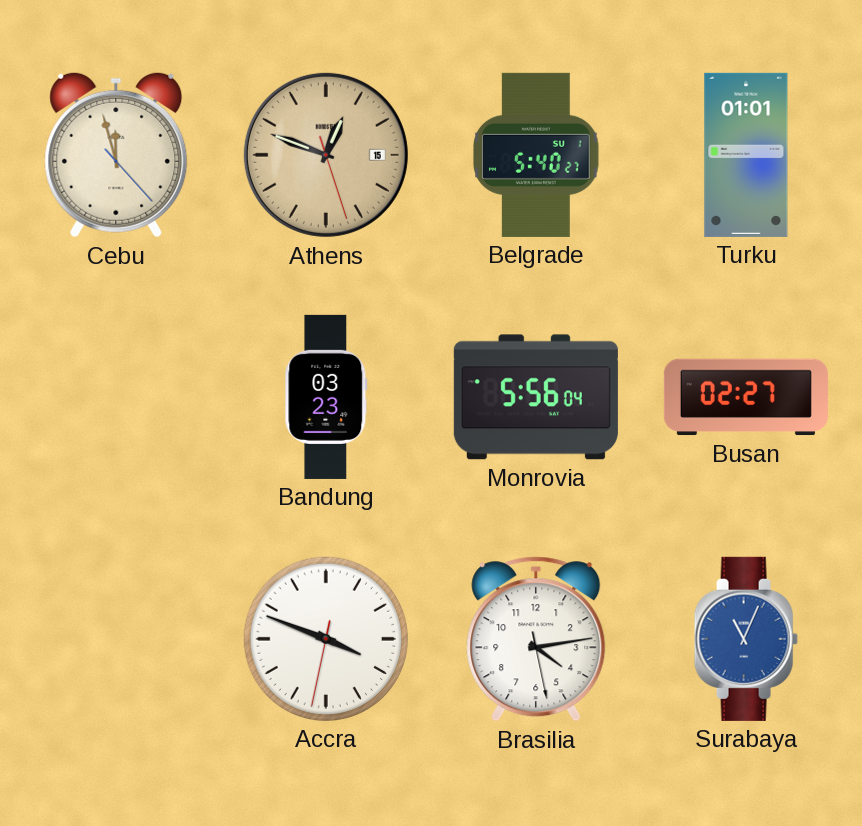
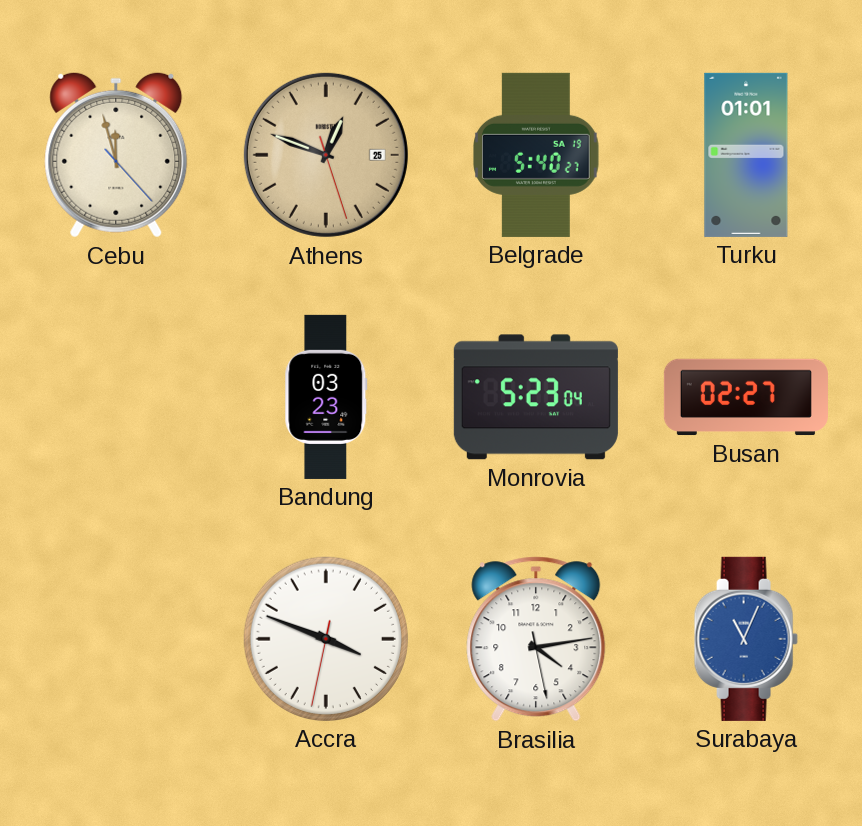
Athens date: 15 -> 25
Belgrade date: SU 1 -> SA 19
Monrovia: 5:56 -> 5:23
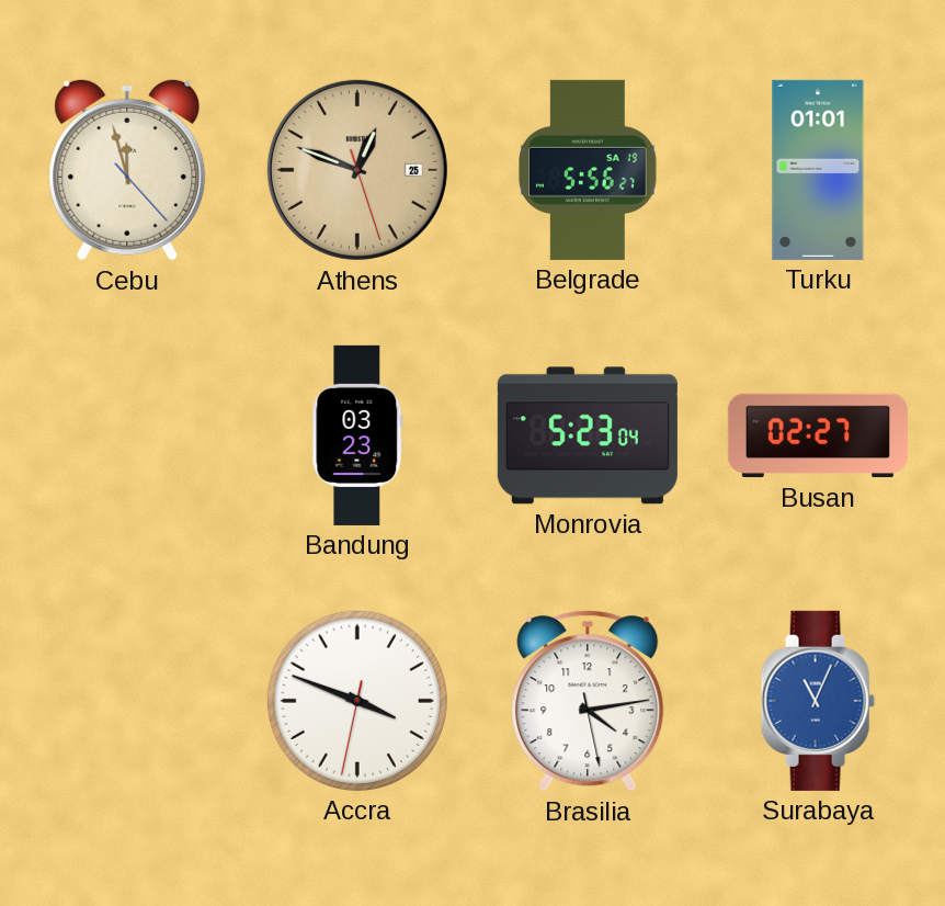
Belgrade: 5:40 -> 5:56
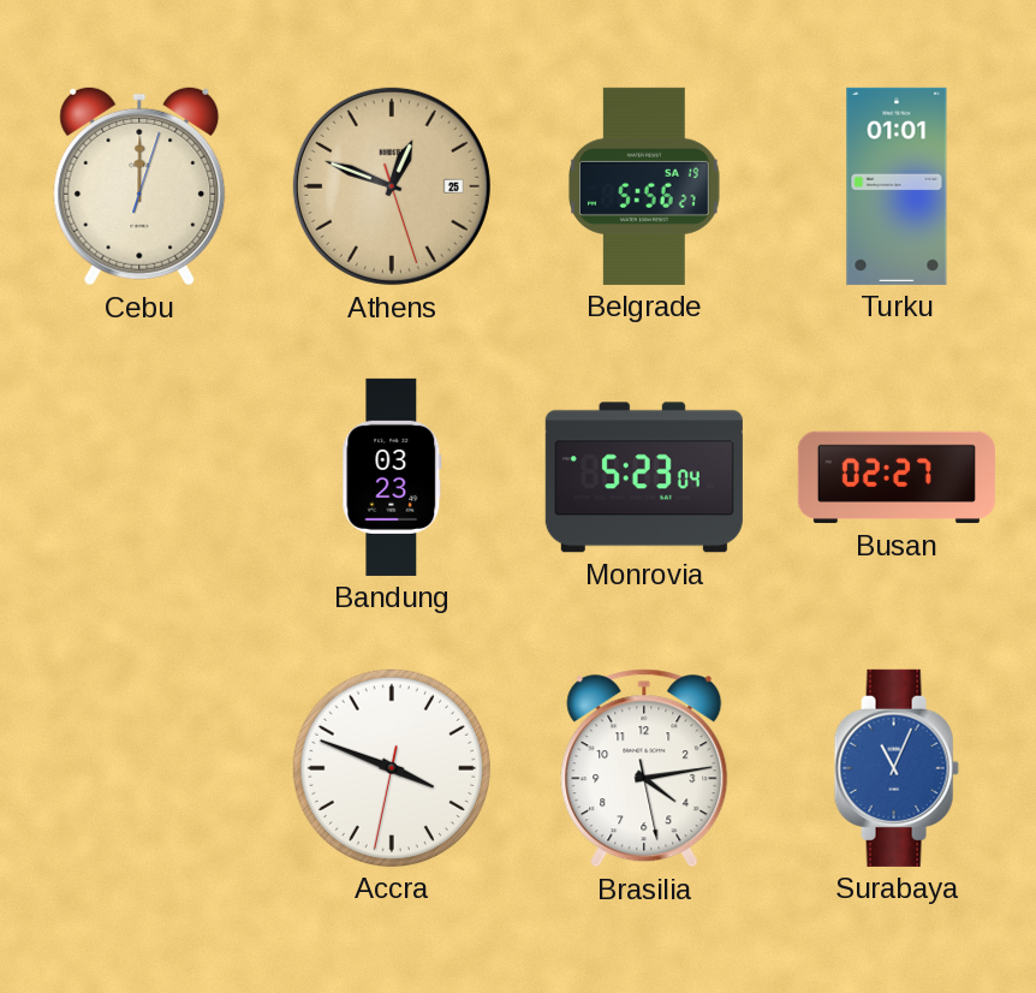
Cebu: 11:57 -> 12:00
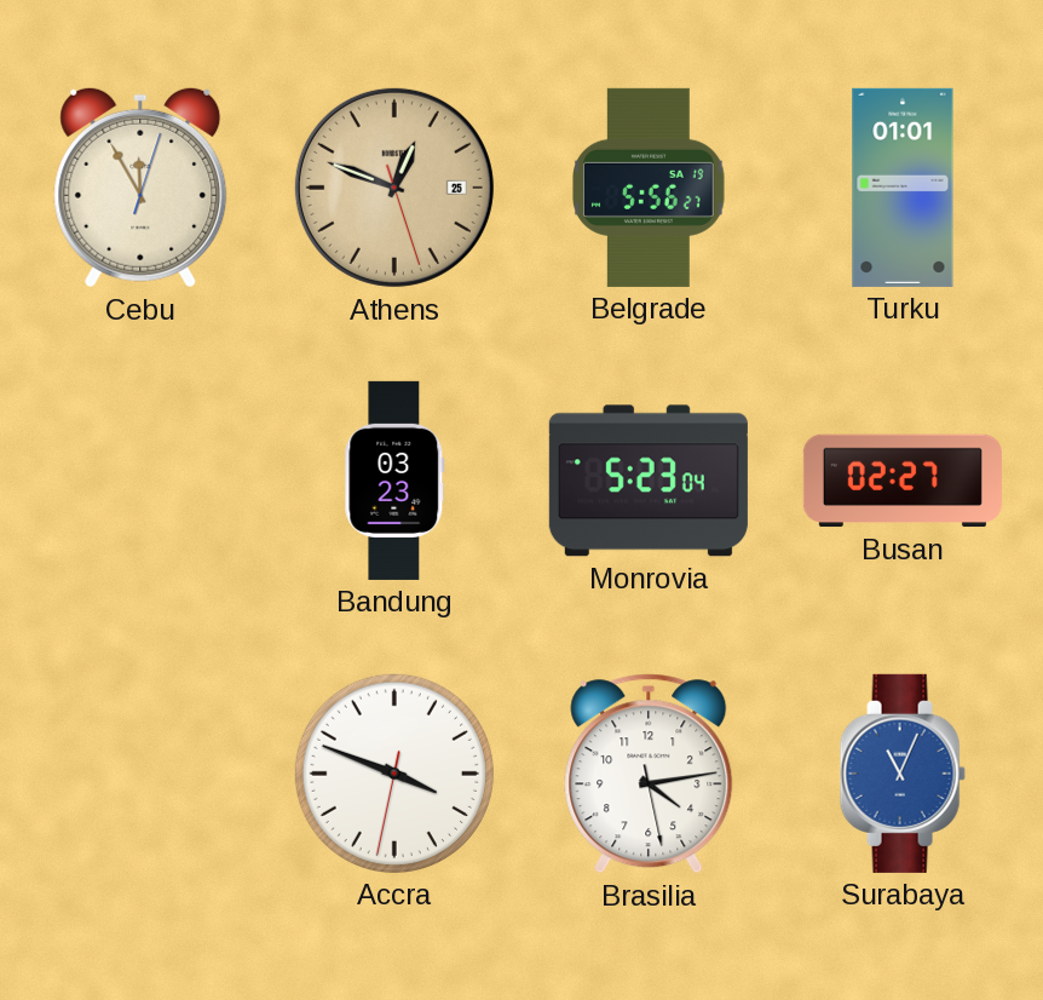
Cebu: 12:00 -> 11:55
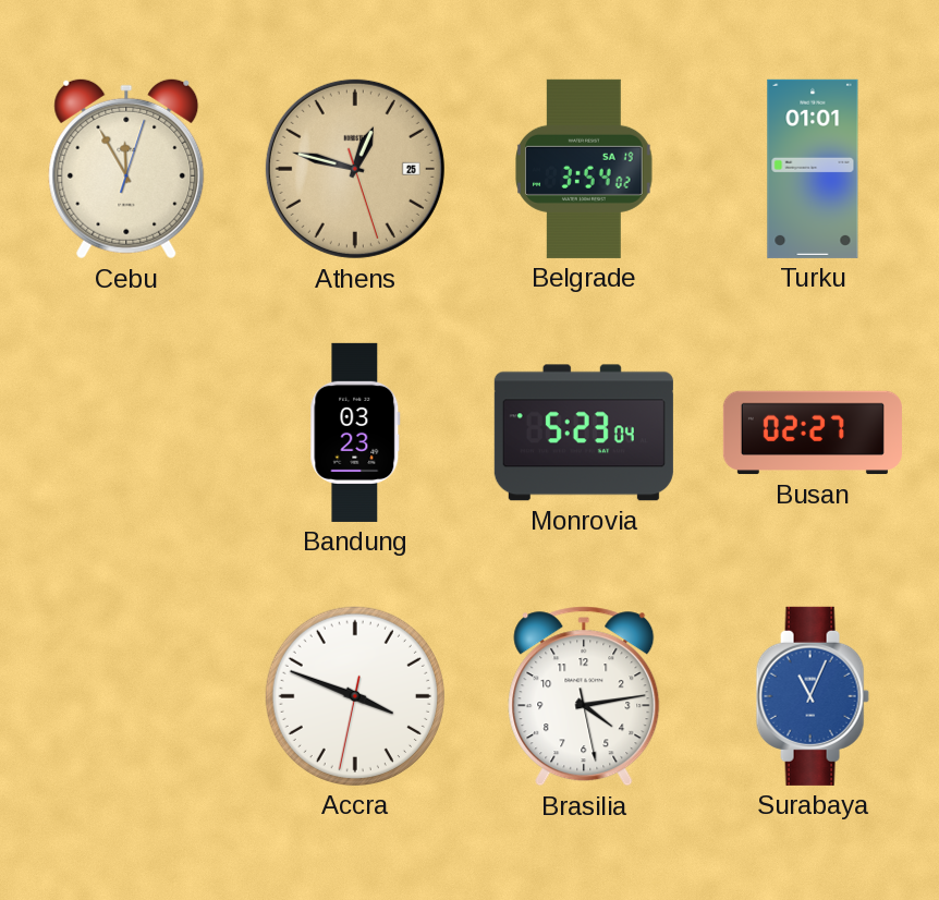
Athens: 12:48 -> 12:47
Belgrade: 5:56 -> 3:54
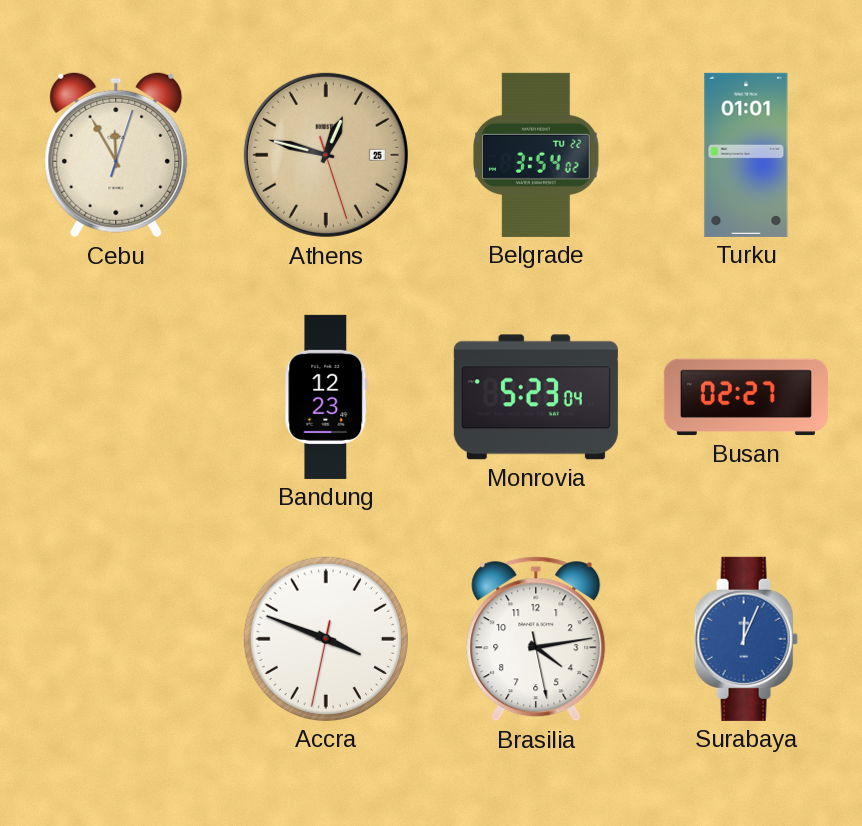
Belgrade date: SA 19 -> TU 22
Bandung: 03:23 -> 12:23
Surabaya: 11:04 -> 12:04
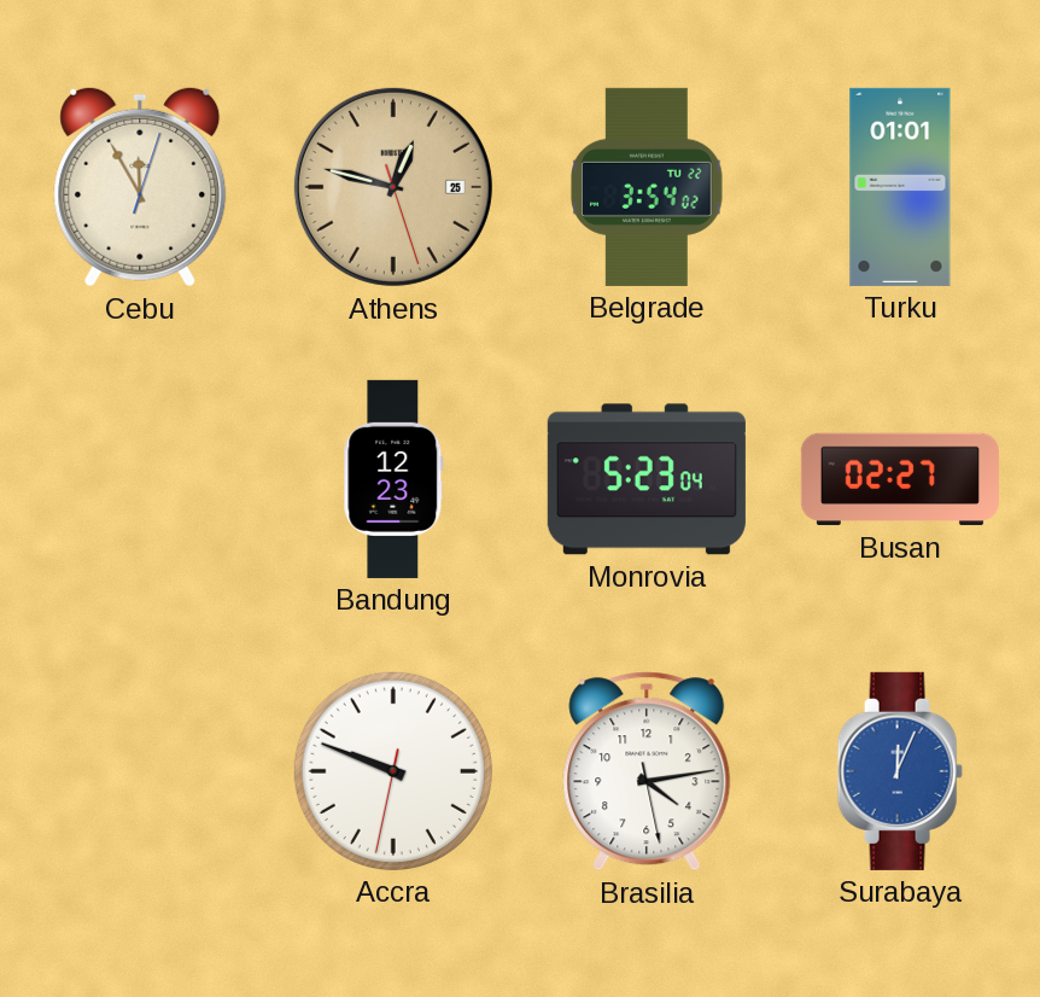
Accra: 3:48 -> 9:48
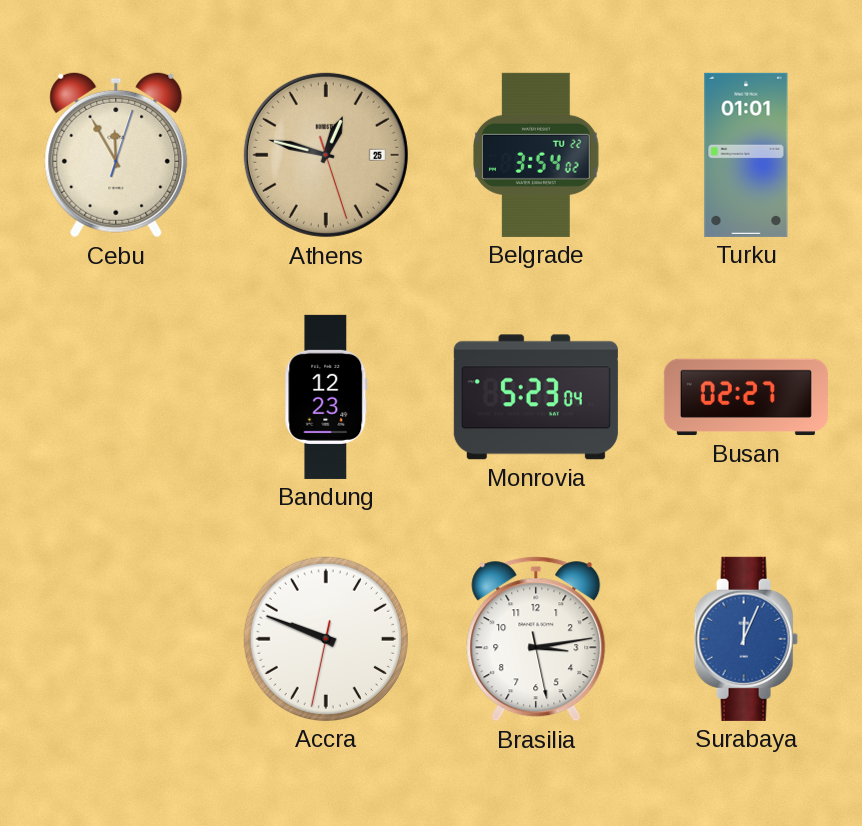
Brasilia: 4:13 -> 3:13
